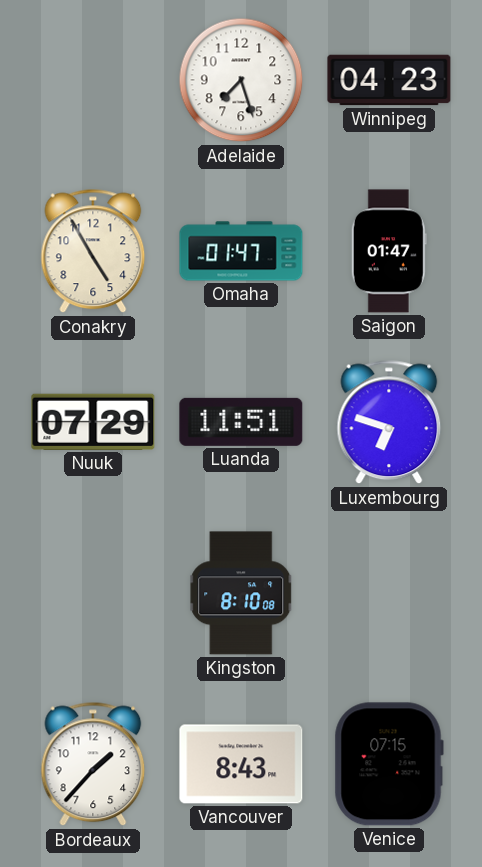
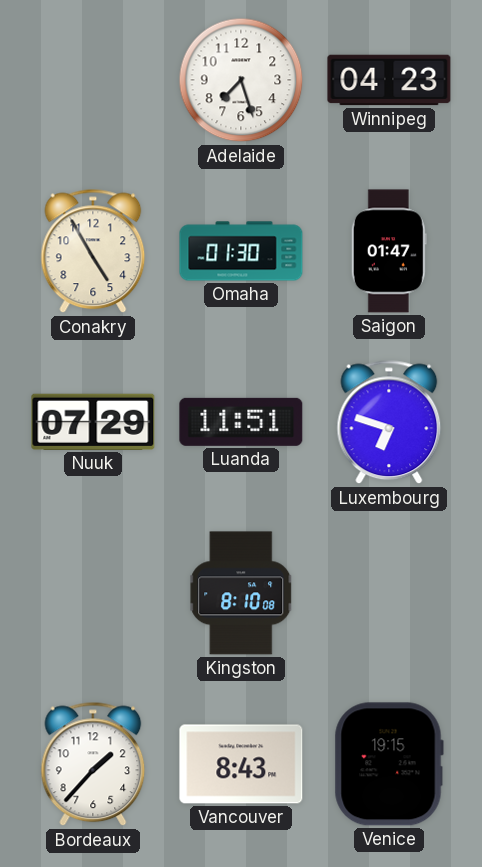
Omaha: 01:47 -> 01:30
Venice: 07:15 -> 19:15
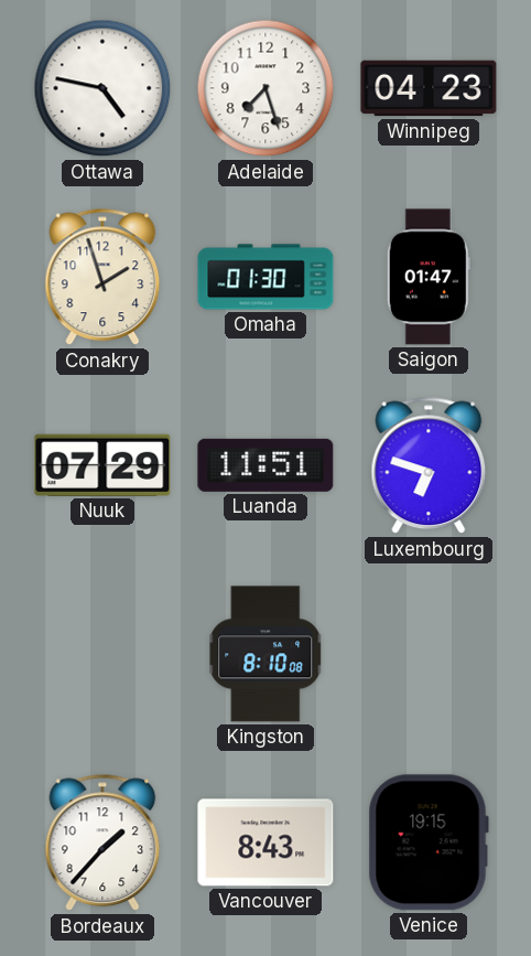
Ottawa: none -> 4:47
Conakry: 4:55 -> 1:57
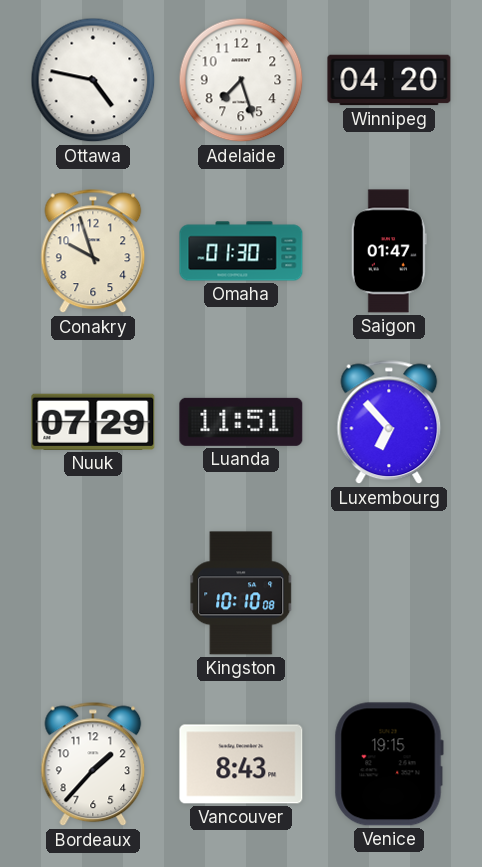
Winnipeg: 04:23 -> 04:20
Conakry: 1:57 -> 9:57
Luxembourg: 6:48 -> 6:53
Kingston: 8:10 -> 10:10
